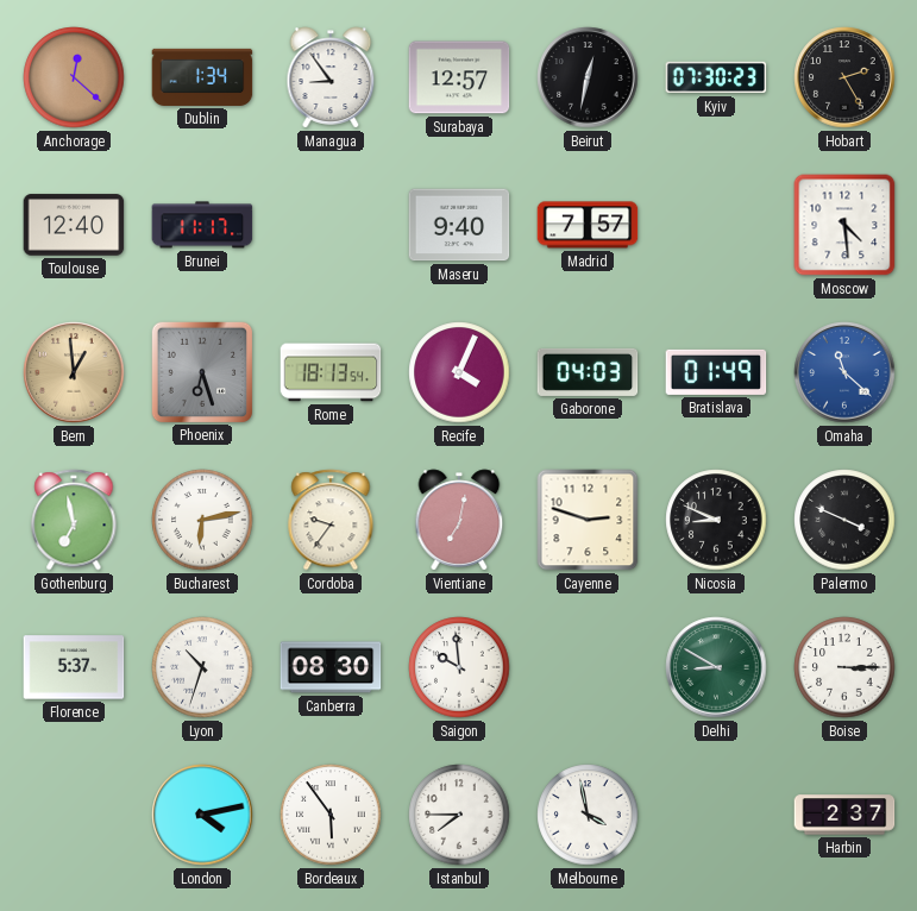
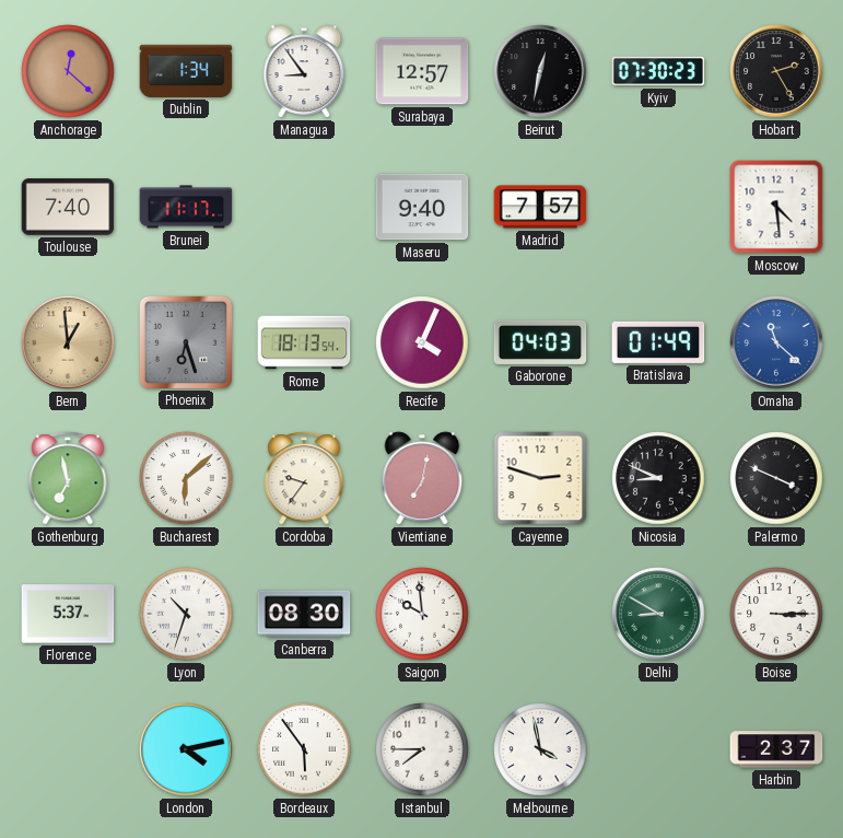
Toulouse: 12:40 -> 7:40
Bucharest: 6:13 -> 6:08
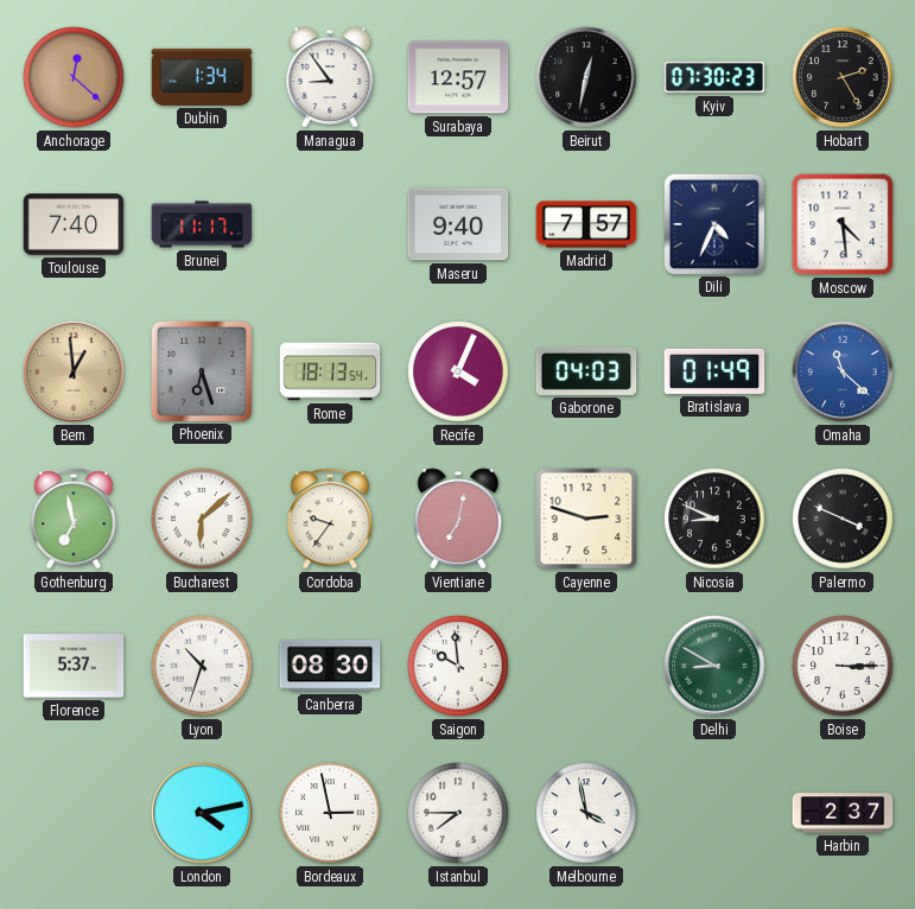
Dili: none -> 4:34
Bordeaux: 5:54 -> 2:58
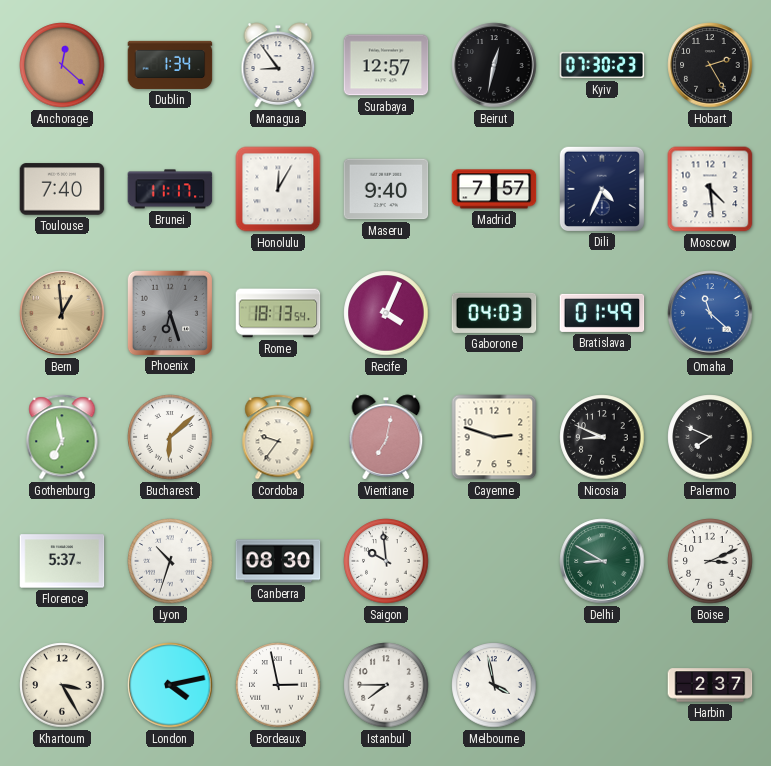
Honolulu: none -> 12:05
Palermo: 3:49 -> 7:49
Boise: 3:15 -> 3:11
Khartoum: none -> 3:25
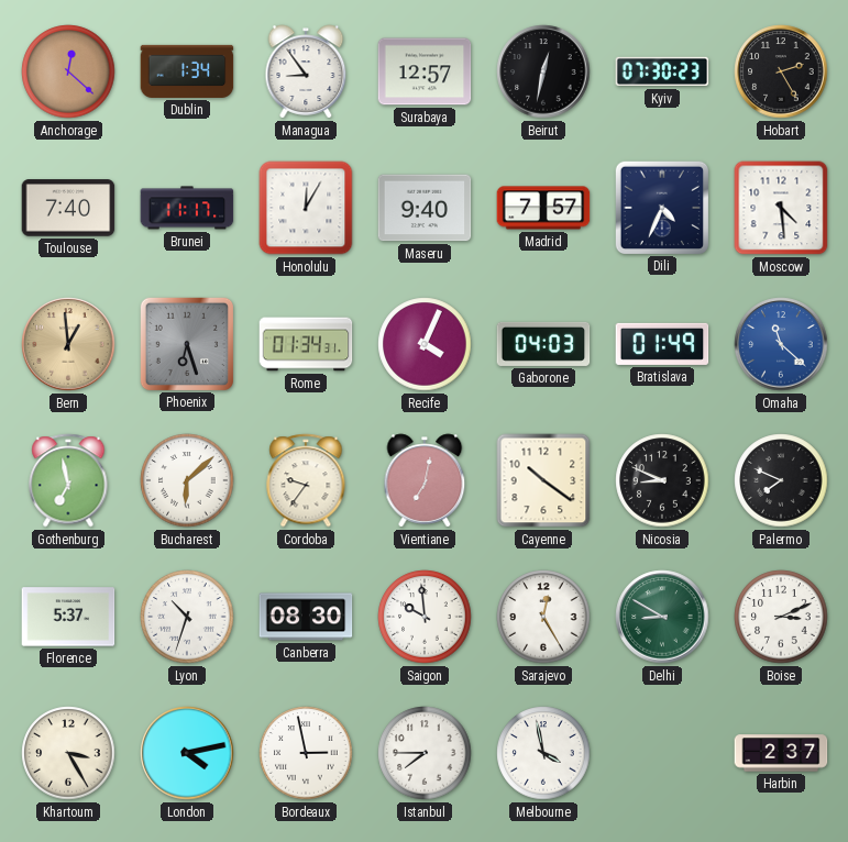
Rome: 18:13 -> 01:34
Cayenne: 2:48 -> 10:21
Sarajevo: none -> 12:25
